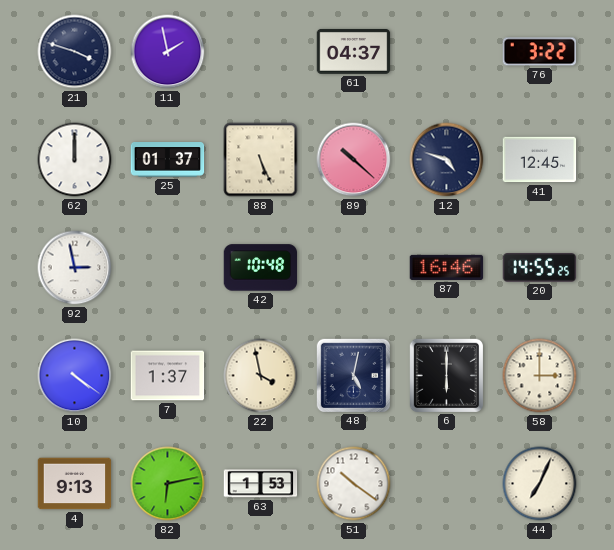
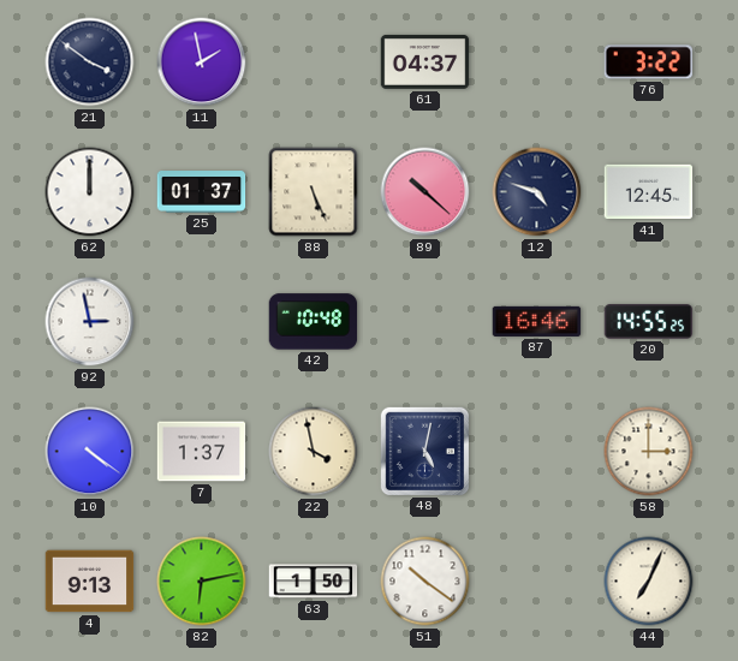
21: 3:48 -> 3:51
6: 6:00 -> none
63: 1:53 -> 1:50
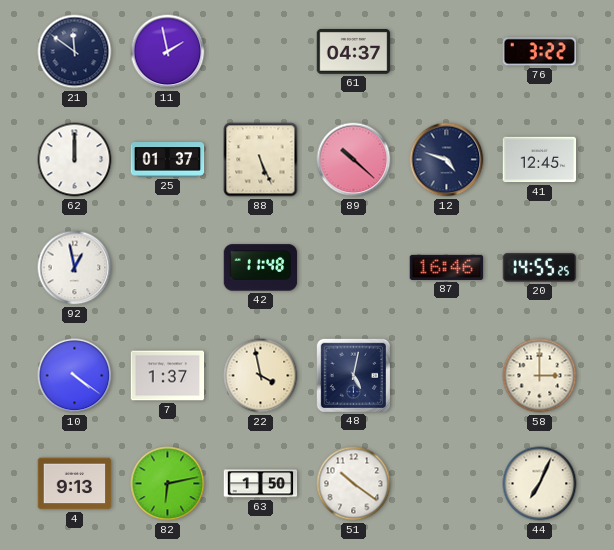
21: 3:51 -> 11:51
92: 2:58 -> 12:58
42: 10:48 -> 11:48
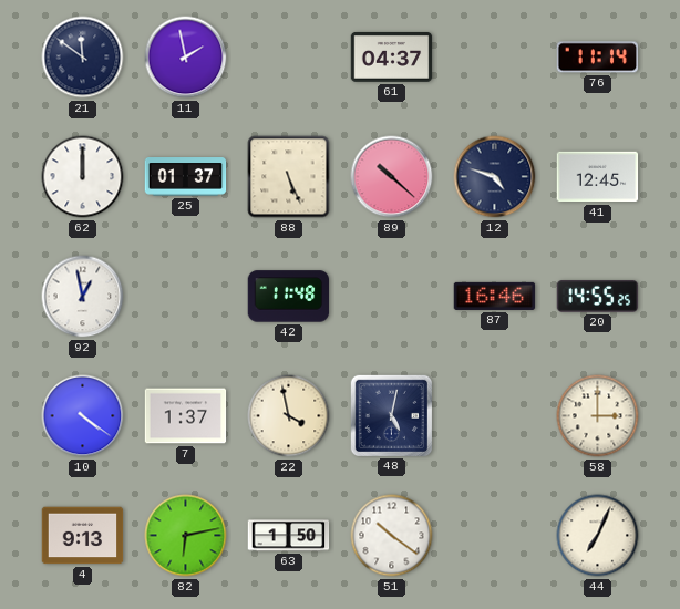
76: 3:22 -> 11:14
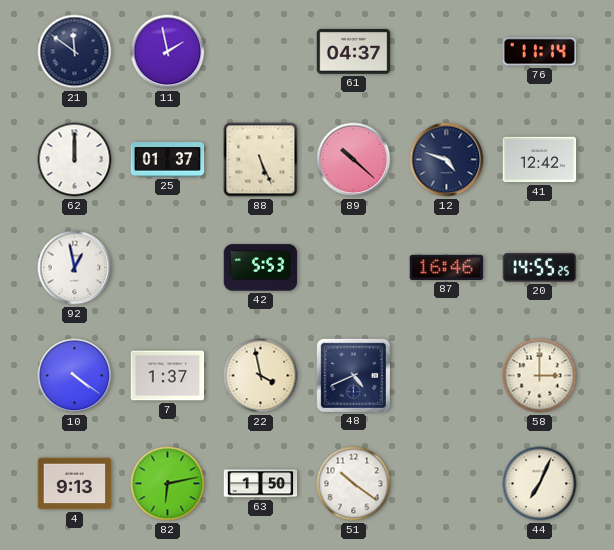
41: 12:45 -> 12:42
42: 11:48 -> 5:53
48: 5:02 -> 4:41
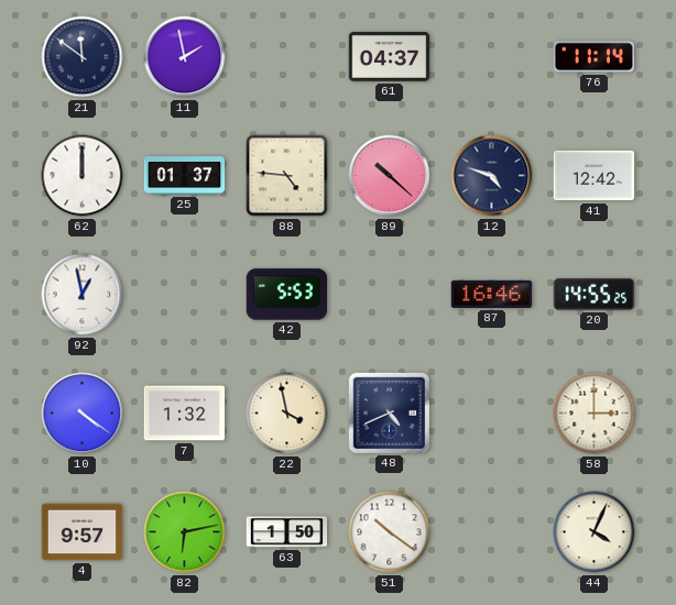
88: 5:26 -> 4:46
7: 1:37 -> 1:32
4: 9:13 -> 9:57
44: 7:04 -> 4:04
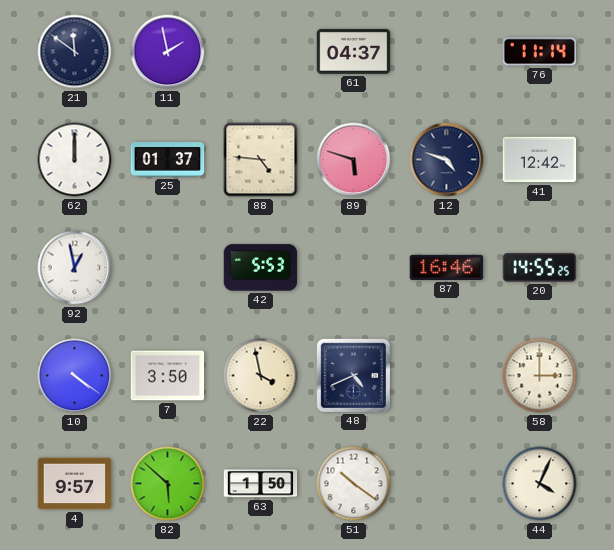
89: 10:22 -> 5:48
7: 1:32 -> 3:50
82: 6:13 -> 5:52
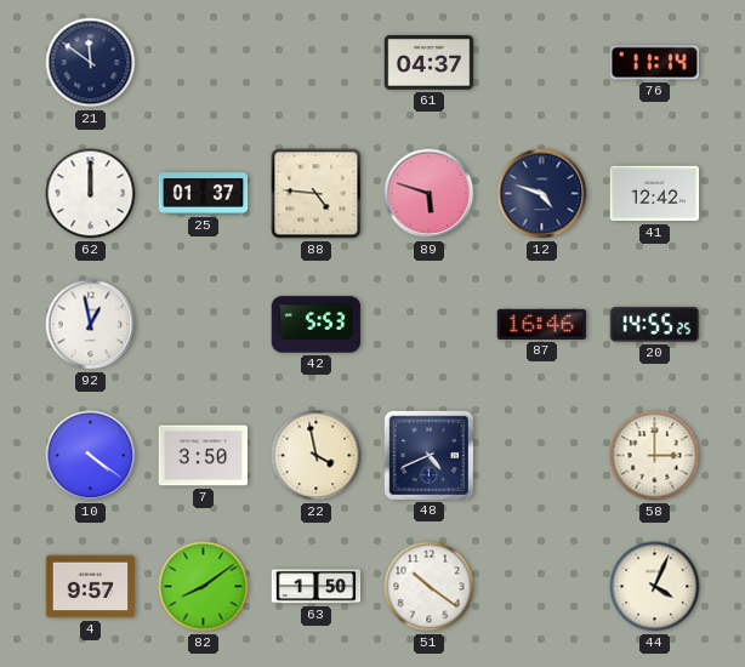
11: 1:58 -> none
82: 5:52 -> 8:09
